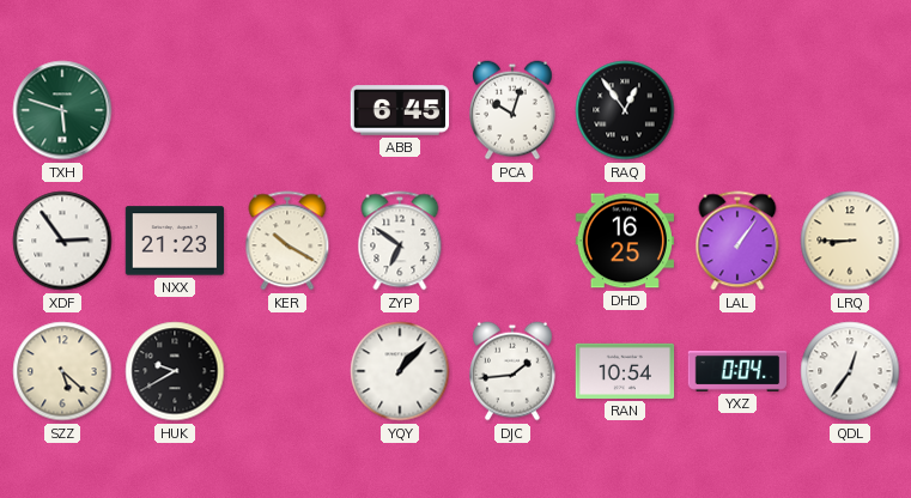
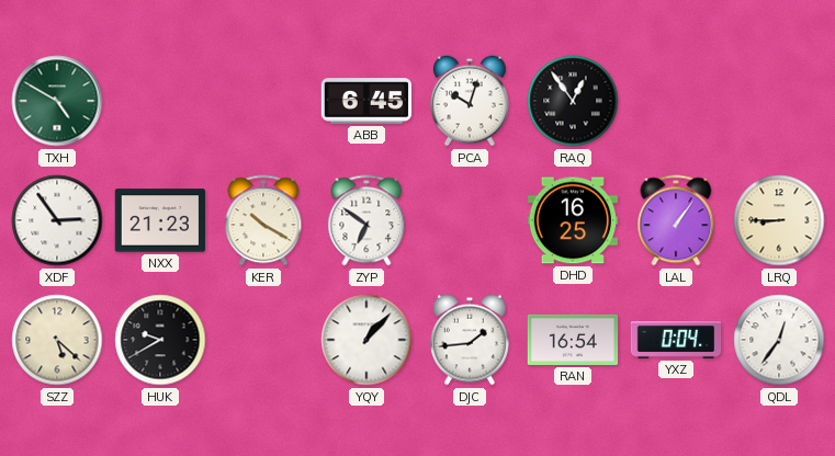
TXH: 5:48 -> 4:50
RAN: 10:54 -> 16:54
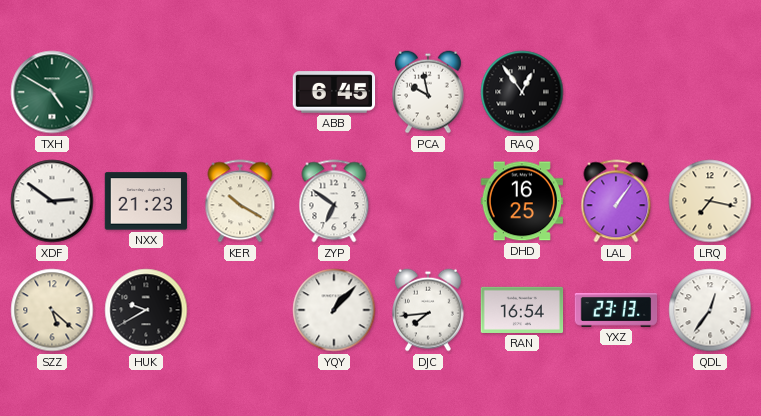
PCA: 10:03 -> 9:58
XDF: 2:54 -> 2:51
LRQ: 8:45 -> 7:17
DJC: 1:44 -> 7:44
YXZ: 0:04 -> 23:13
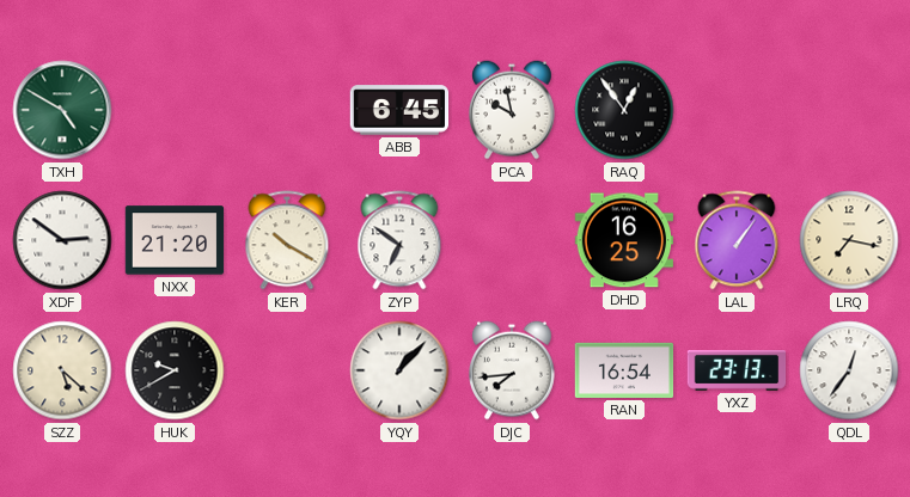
NXX: 21:23 -> 21:20
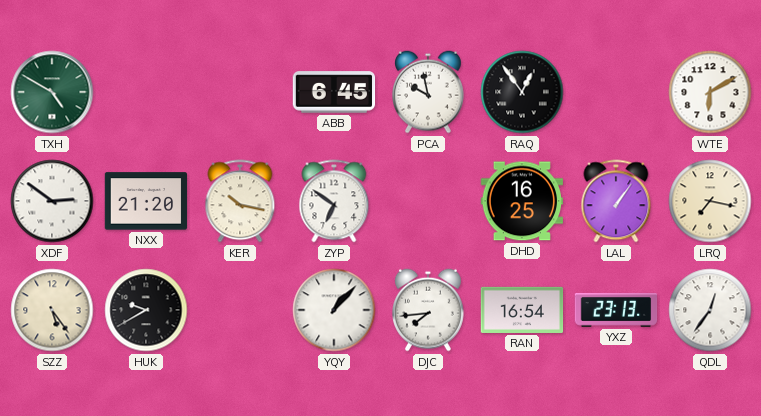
WTE: none -> 6:10
KER: 10:20 -> 10:17
SZZ: 5:22 -> 5:24
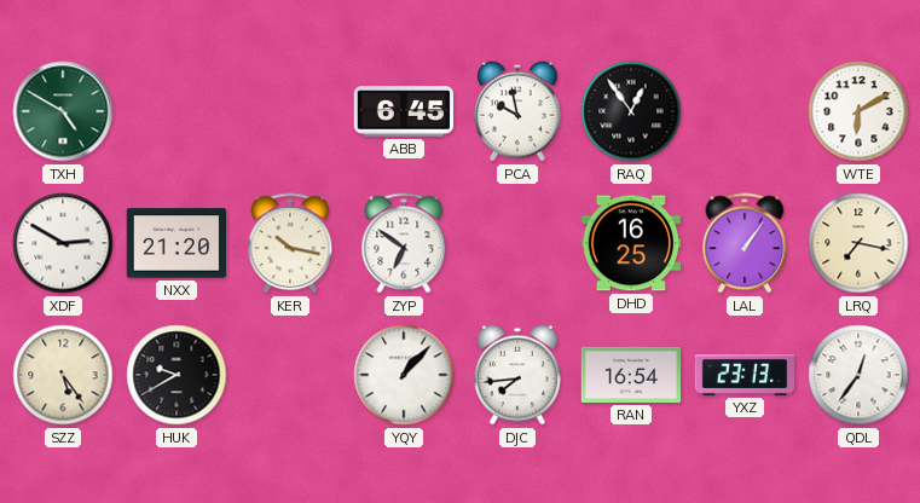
XDF: 2:51 -> 2:50
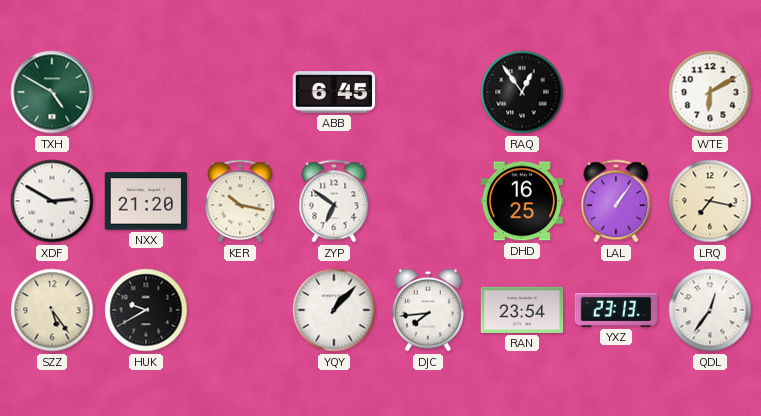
PCA: 9:58 -> none
RAN: 16:54 -> 23:54
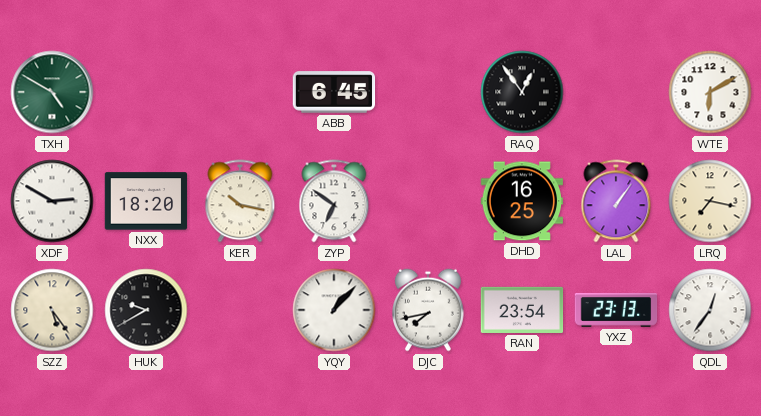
NXX: 21:20 -> 18:20
DJC: 7:44 -> 7:43
